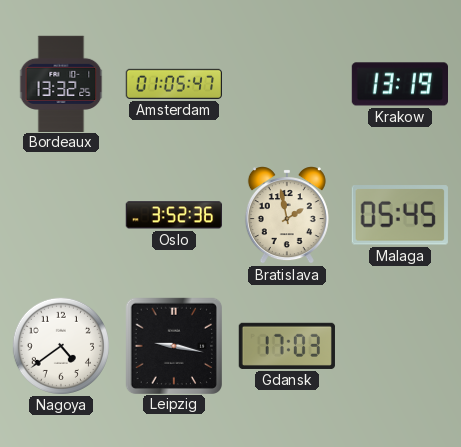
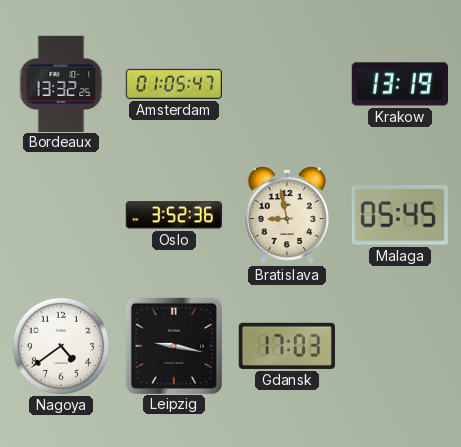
Bratislava: 1:58 -> 8:58
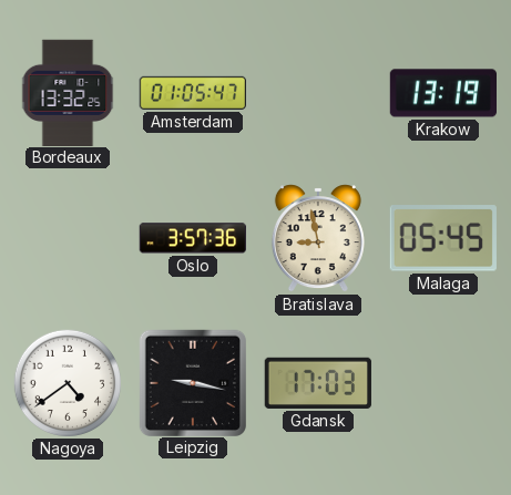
Oslo: 3:52 -> 3:57
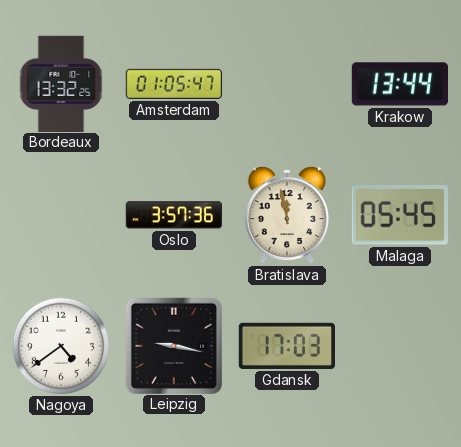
Krakow: 13:19 -> 13:44
Bratislava: 8:58 -> 11:58
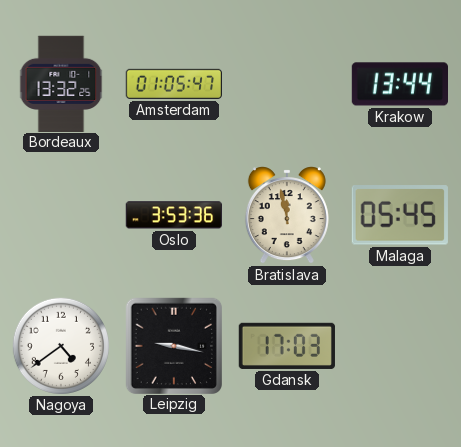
Oslo: 3:57 -> 3:53
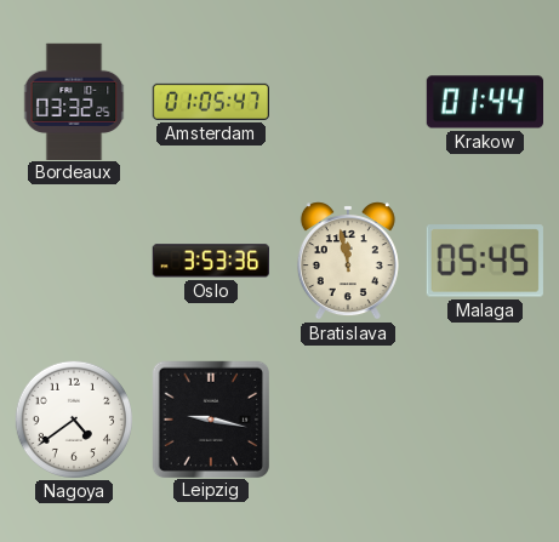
Bordeaux: 13:32 -> 03:32
Krakow: 13:44 -> 01:44
Gdansk: 17:03 -> none
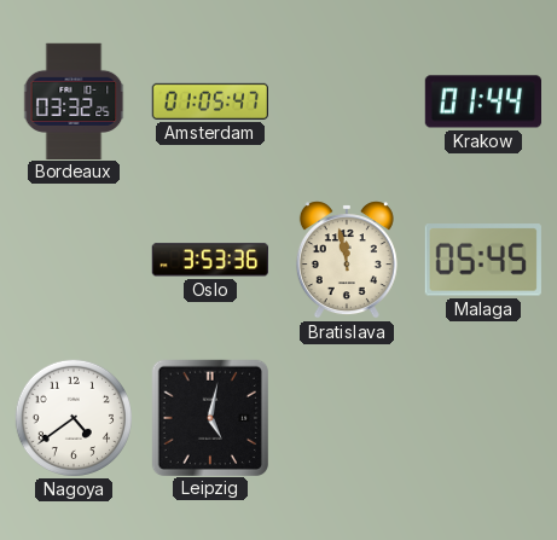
Leipzig: 9:17 -> 5:02
